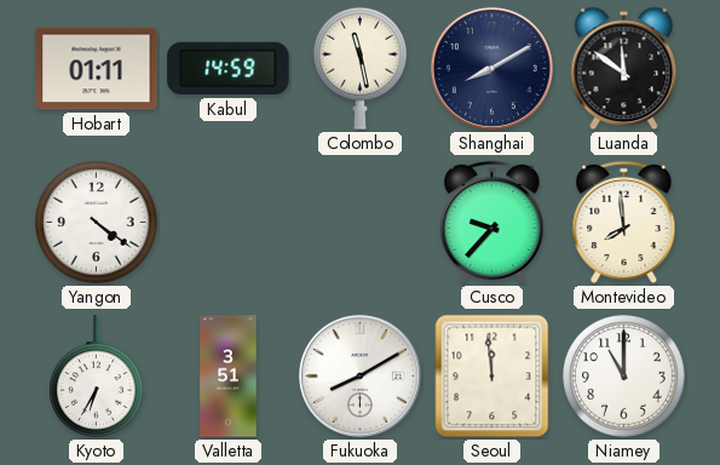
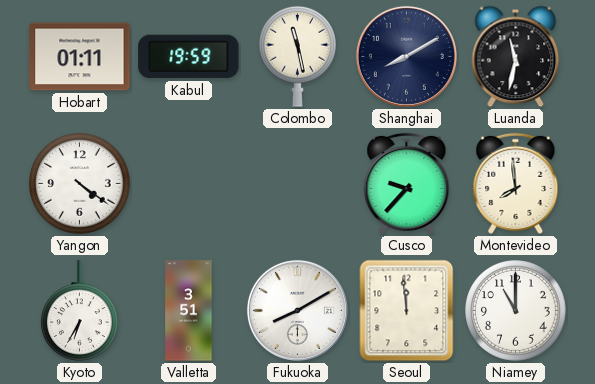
Kabul: 14:59 -> 19:59
Luanda: 11:51 -> 11:32
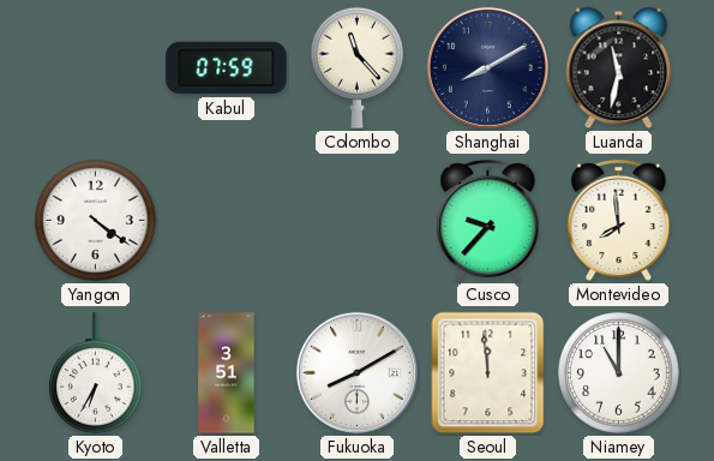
Hobart: 01:11 -> none
Kabul: 19:59 -> 07:59
Colombo: 11:28 -> 11:23
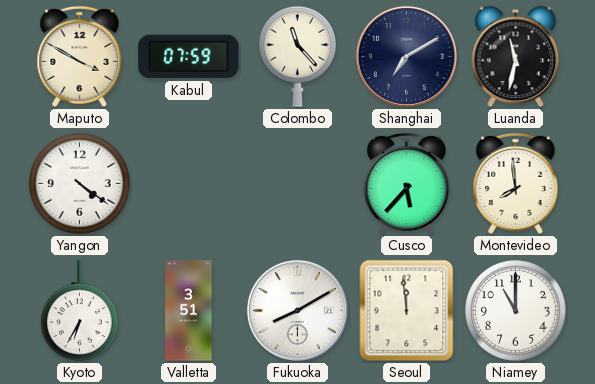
Maputo: none -> 3:50
Shanghai: 8:10 -> 7:10
Cusco: 9:37 -> 5:37
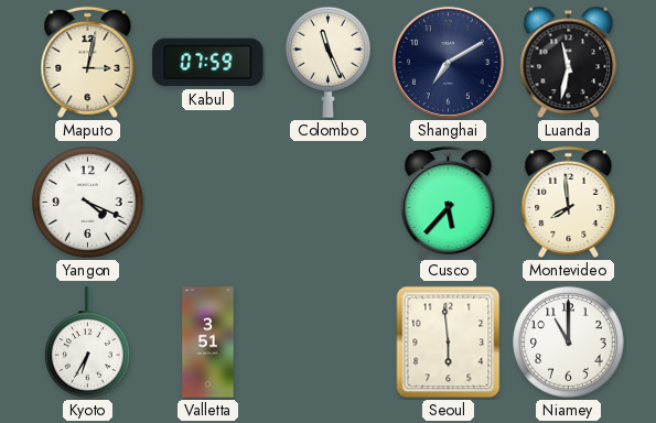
Maputo: 3:50 -> 3:02
Colombo: 11:23 -> 11:26
Yangon: 4:21 -> 4:19
Fukuoka: 8:10 -> none
Seoul: 11:59 -> 5:59
